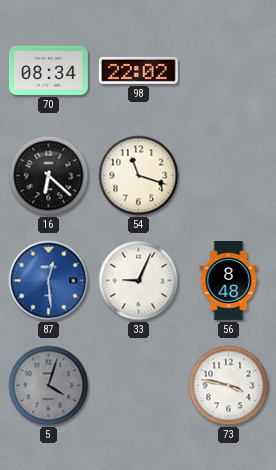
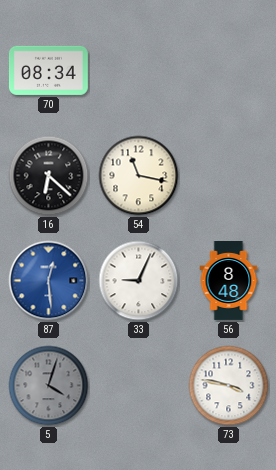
98: 22:02 -> none
54: 11:18 -> 11:17
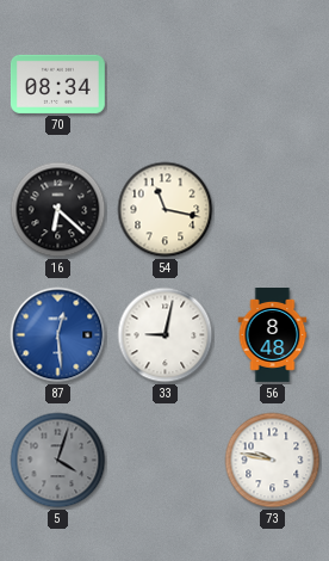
33: 9:04 -> 9:02
73: 3:47 -> 9:47
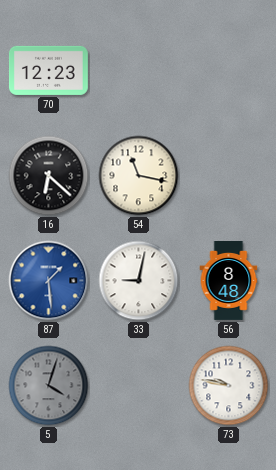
70: 08:34 -> 12:23
87: 12:29 -> 1:29
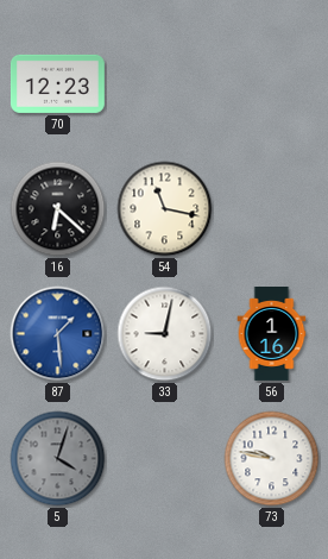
56: 8:48 -> 1:16
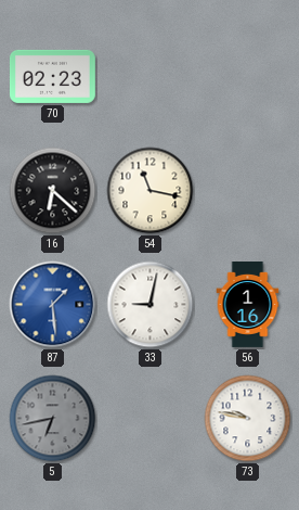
70: 12:23 -> 02:23
5: 4:03 -> 6:43
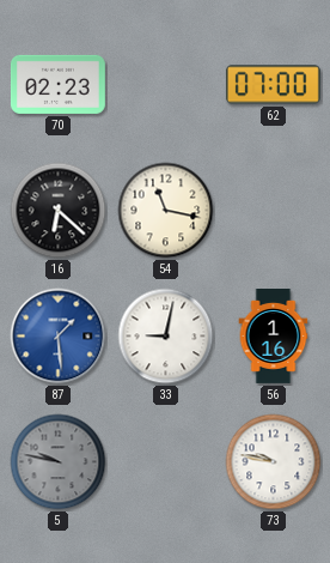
62: none -> 07:00
5: 6:43 -> 9:47
